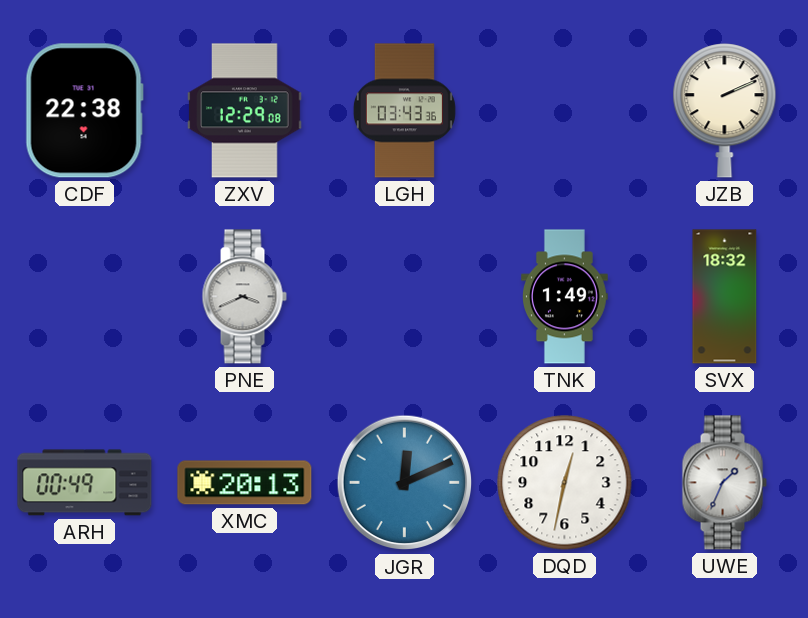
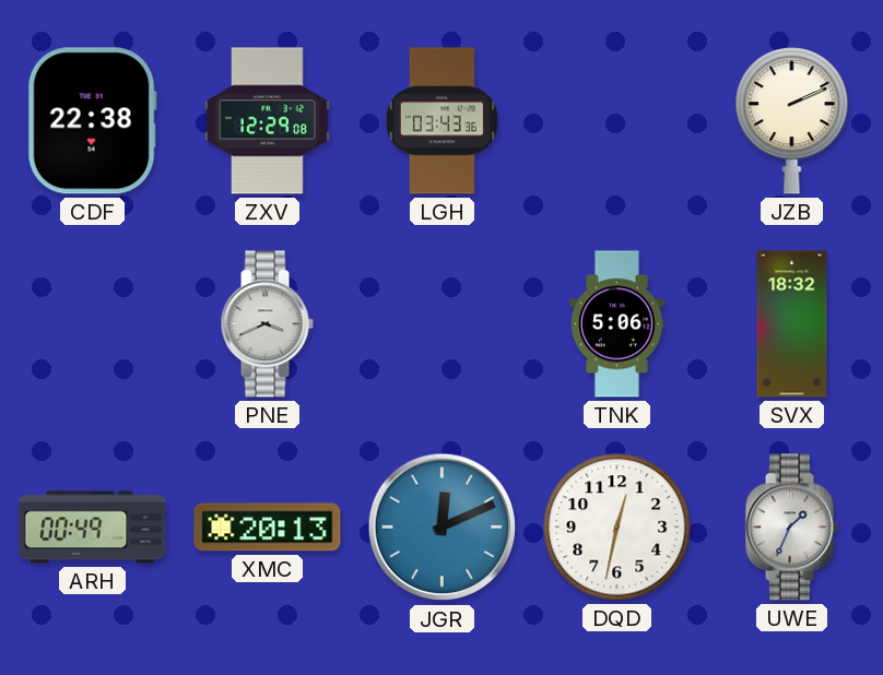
TNK: 1:49 -> 5:06
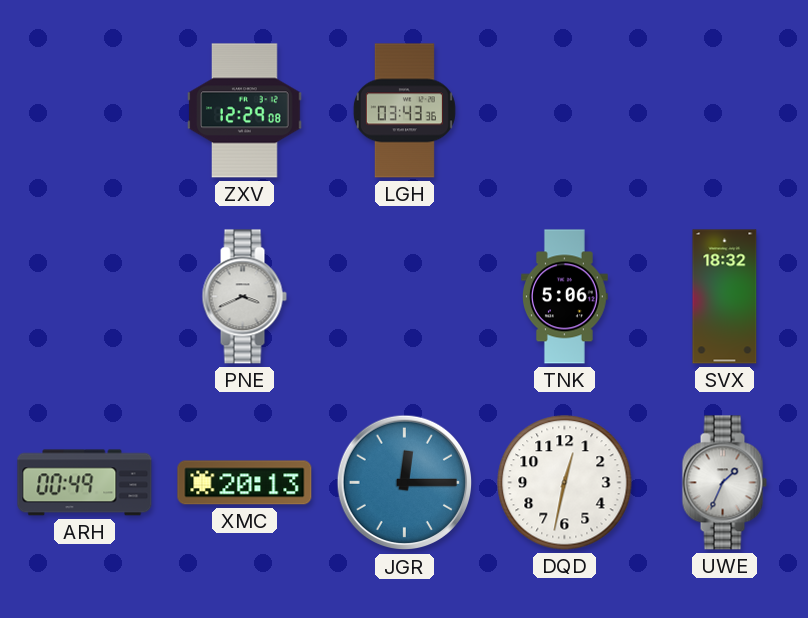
CDF: 22:38 -> none
JZB: 2:11 -> none
JGR: 12:11 -> 12:15
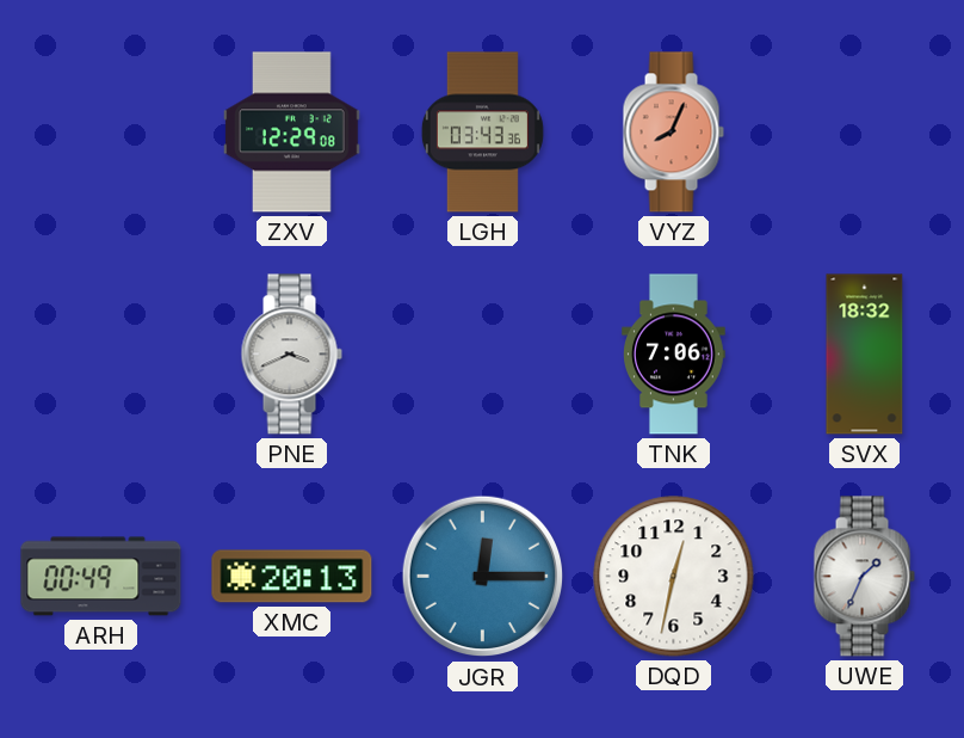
VYZ: none -> 8:04
TNK: 5:06 -> 7:06
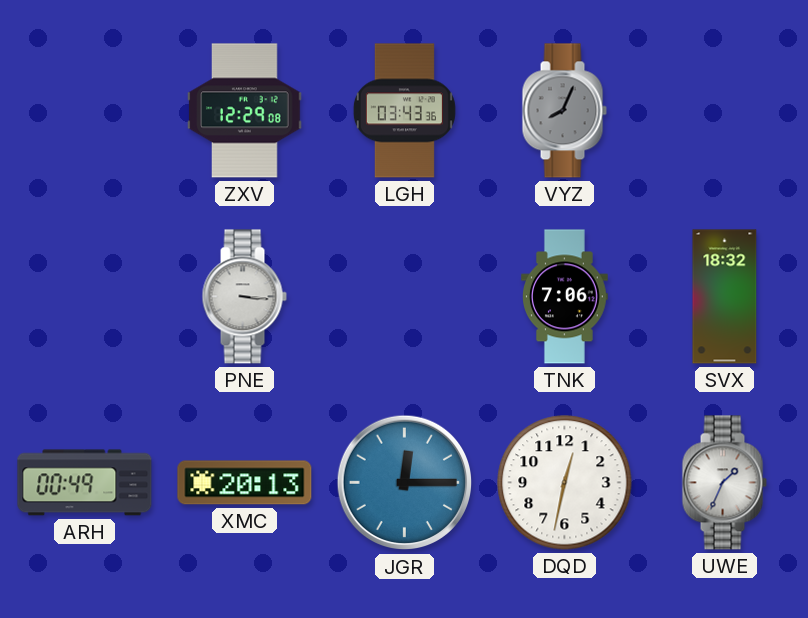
VYZ dial: salmon -> grey
PNE: 3:41 -> 3:16
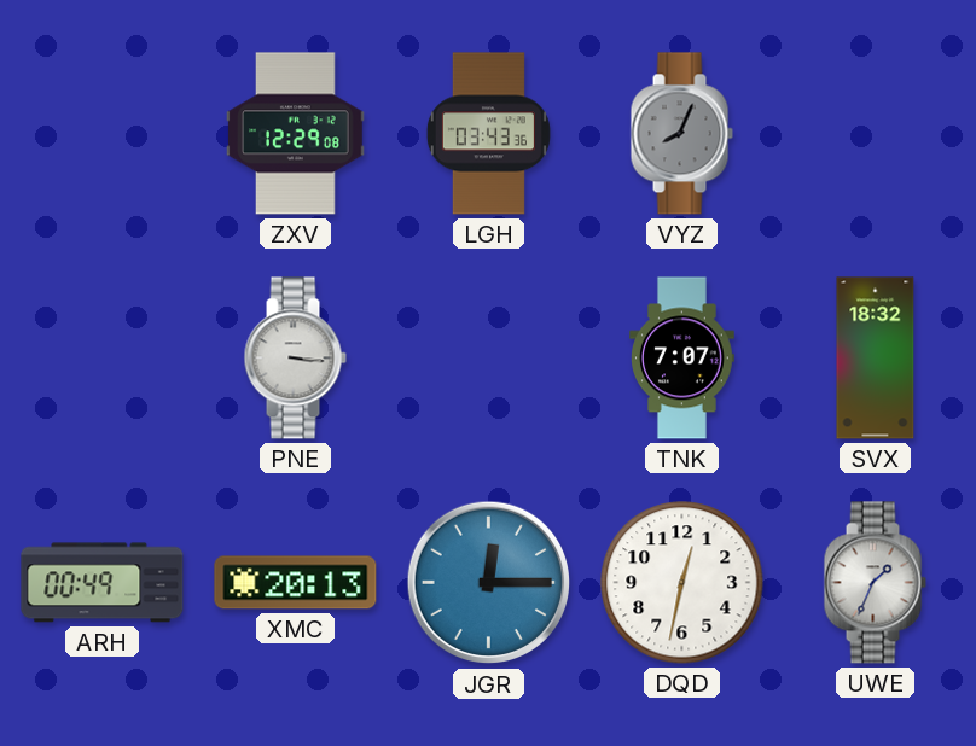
TNK: 7:06 -> 7:07
